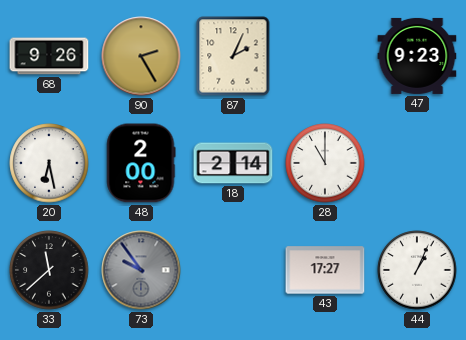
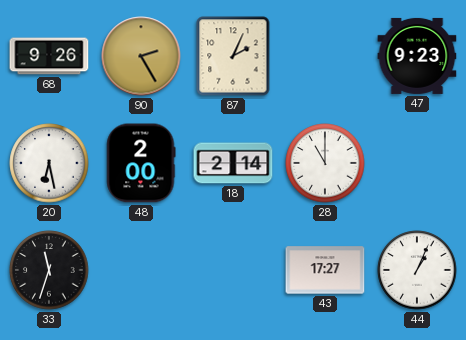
33: 11:38 -> 11:33
73: 9:54 -> none
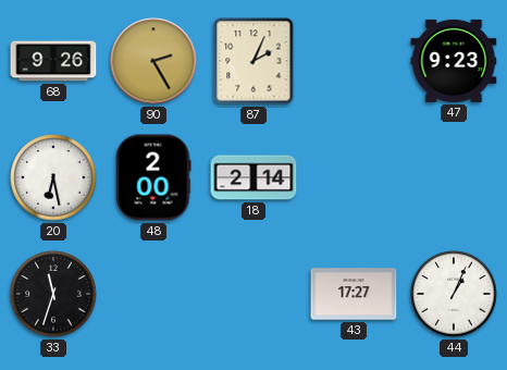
28: 11:00 -> none
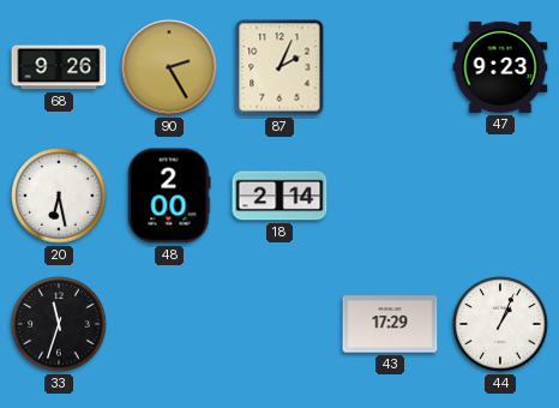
43: 17:27 -> 17:29
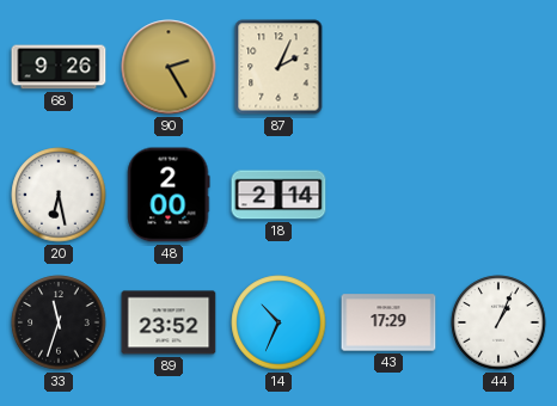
47: 9:23 -> none
89: none -> 23:52
14: none -> 10:34
